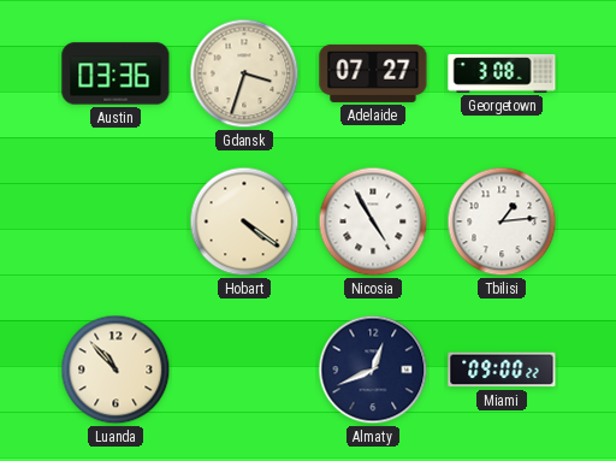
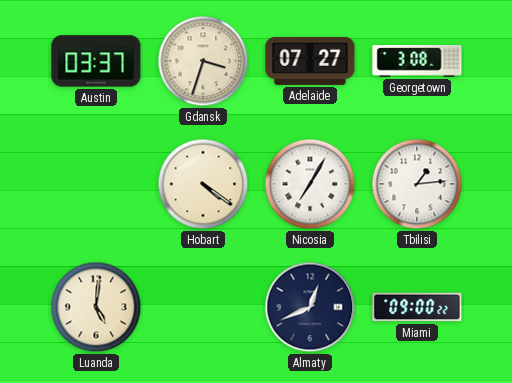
Austin: 03:36 -> 03:37
Nicosia: 4:55 -> 7:05
Luanda: 10:53 -> 5:01
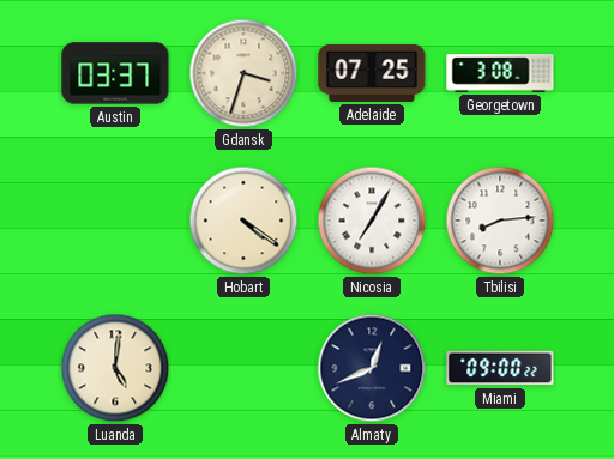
Adelaide: 07:27 -> 07:25
Tbilisi: 1:14 -> 8:14
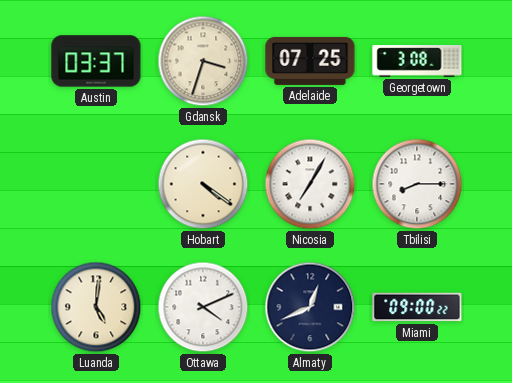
Tbilisi: 8:14 -> 8:15
Ottawa: none -> 4:11
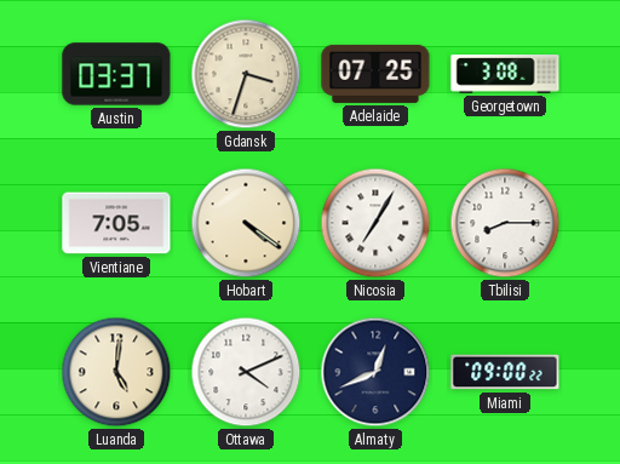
Vientiane: none -> 7:05
